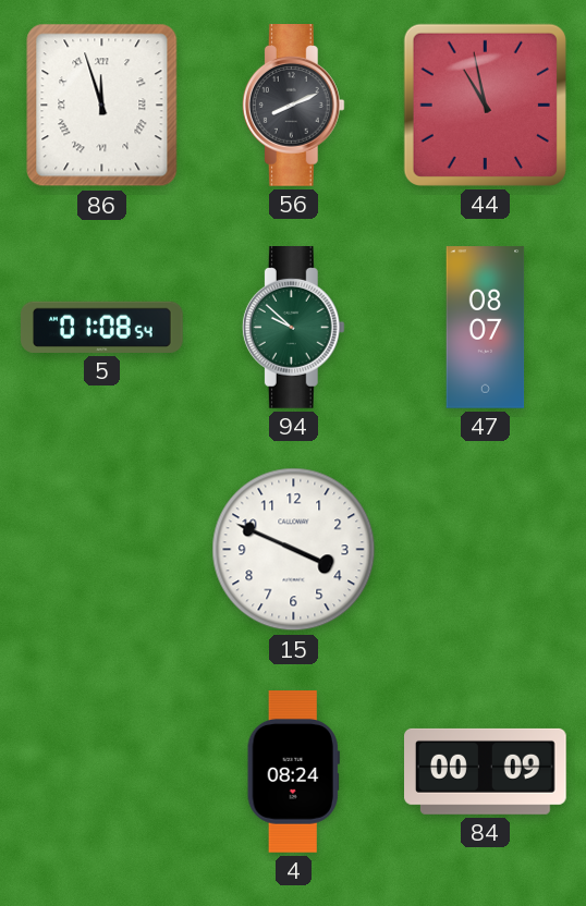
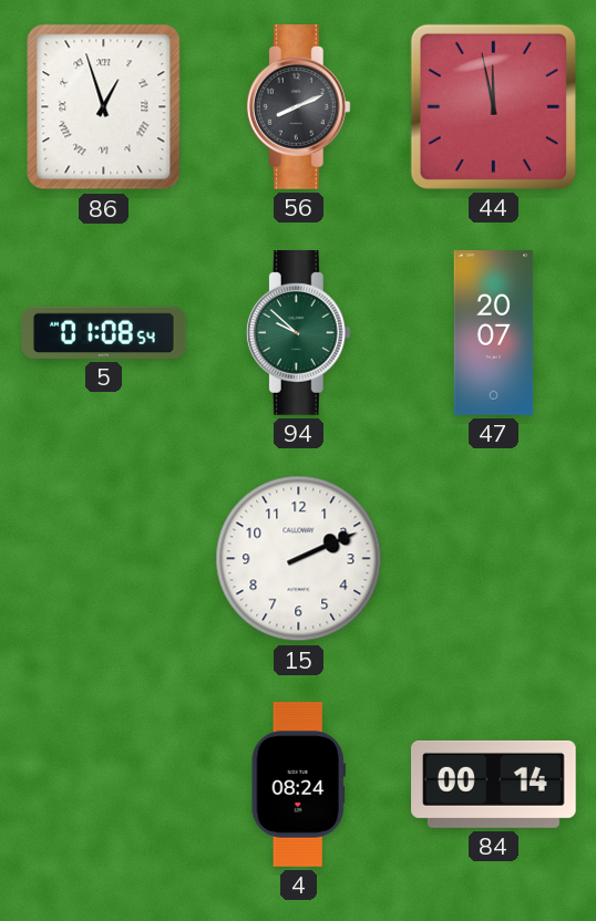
86: 11:57 -> 12:57
44: 10:58 -> 11:58
47: 08:07 -> 20:07
15: 3:49 -> 2:11
84: 00:09 -> 00:14
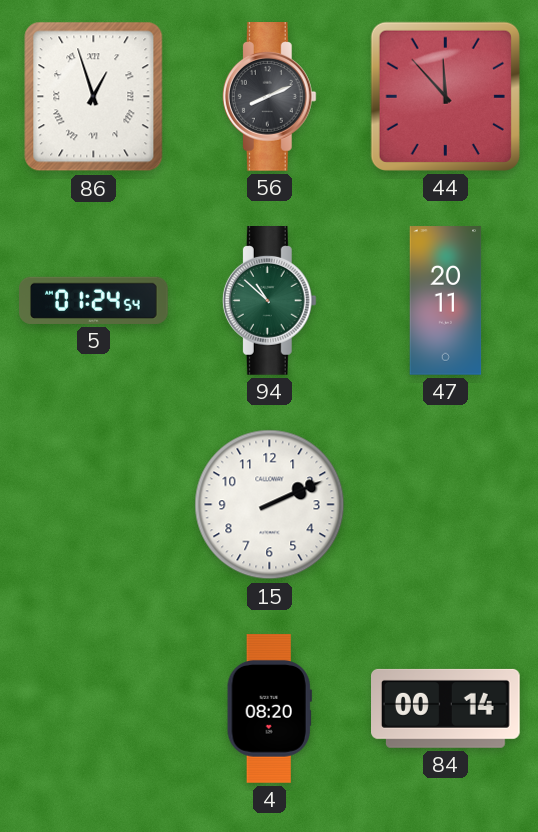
44: 11:58 -> 11:53
5: 01:08 -> 01:24
94: 9:52 -> 10:52
47: 20:07 -> 20:11
4: 08:24 -> 08:20
